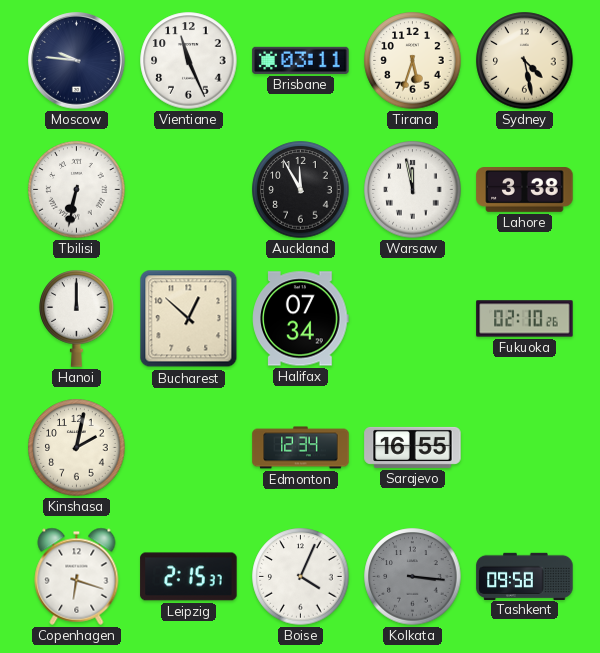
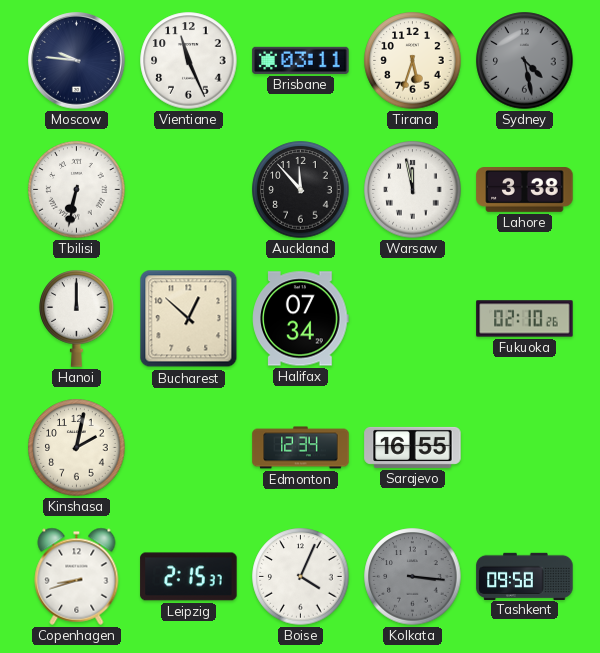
Sydney dial: cream -> grey
Auckland: 11:55 -> 11:53
Copenhagen: 6:18 -> 8:42
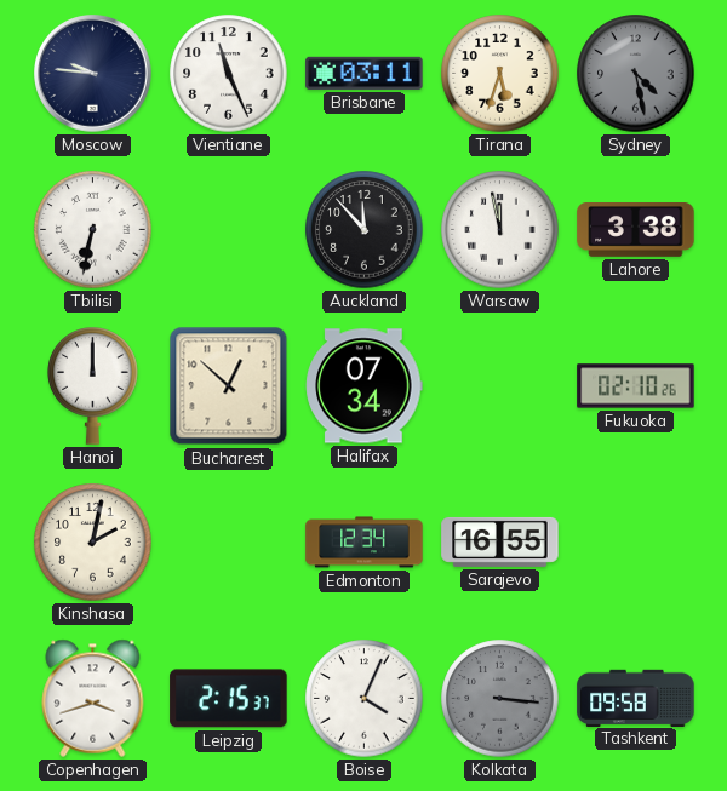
Copenhagen: 8:42 -> 3:42
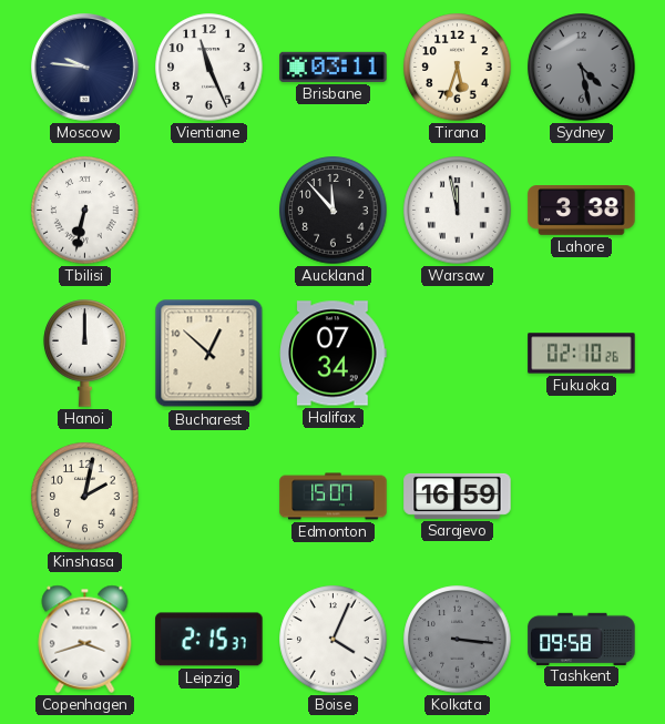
Edmonton: 12:34 -> 15:07
Sarajevo: 16:55 -> 16:59
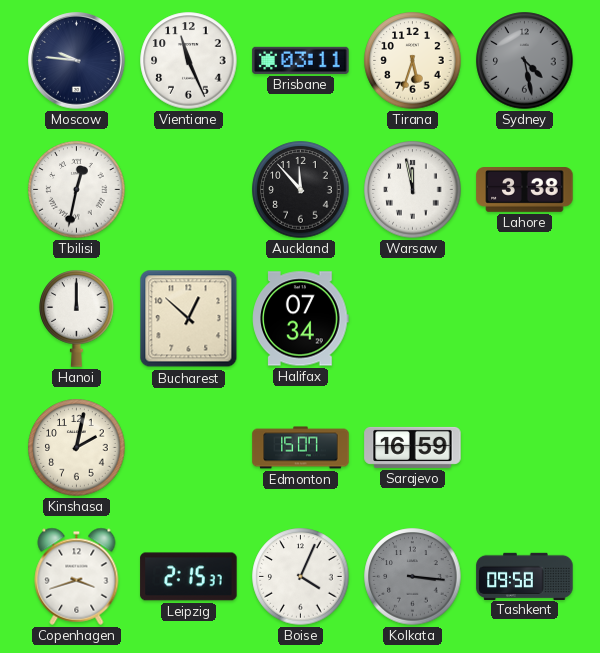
Tbilisi: 6:32 -> 12:32
Fukuoka: 02:10 -> none
